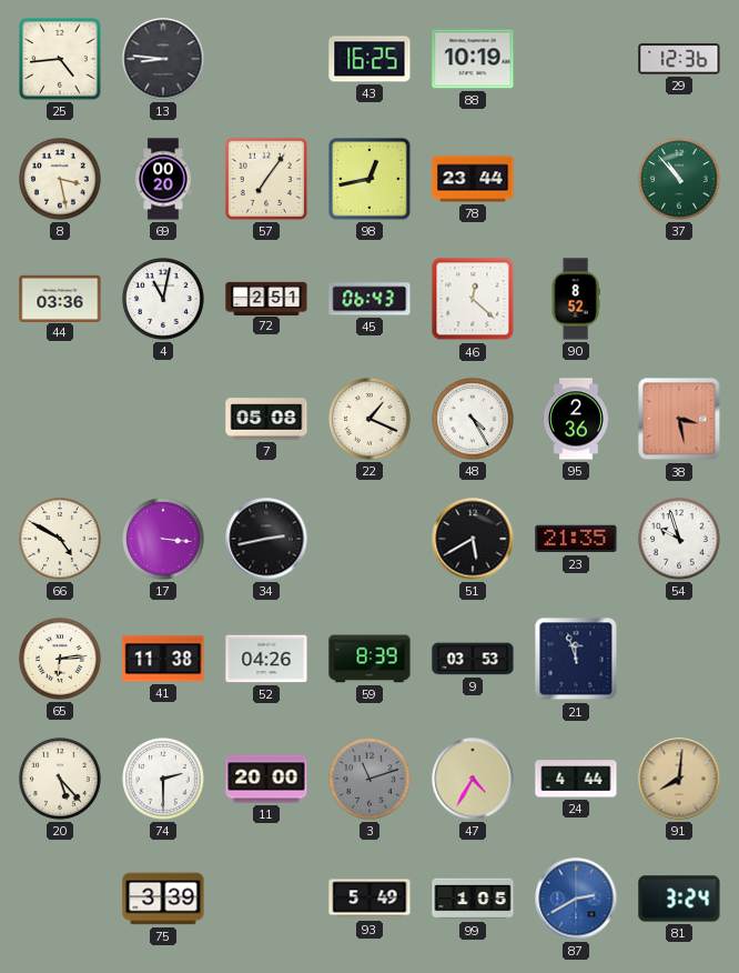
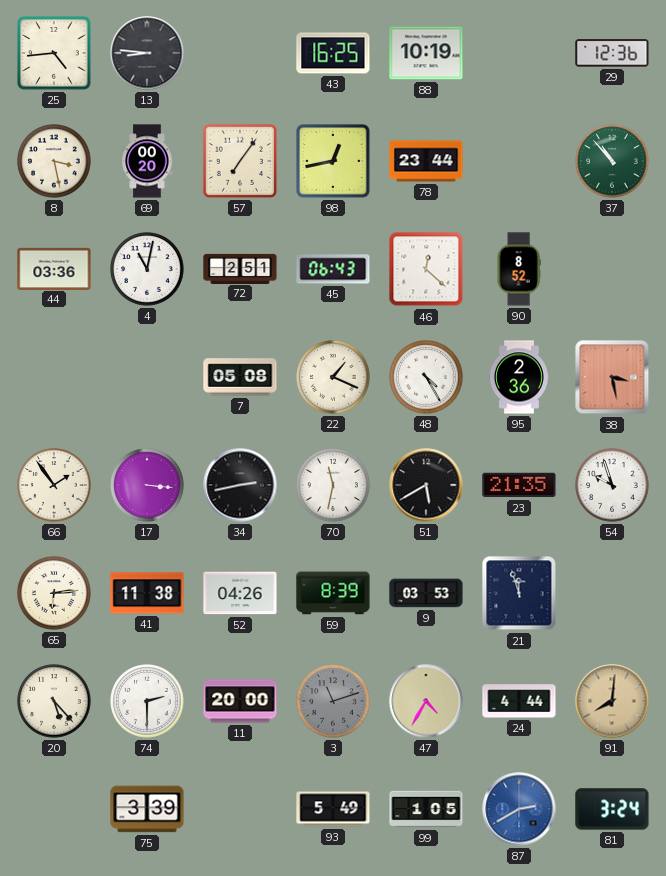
66: 4:50 -> 1:54
70: none -> 11:32
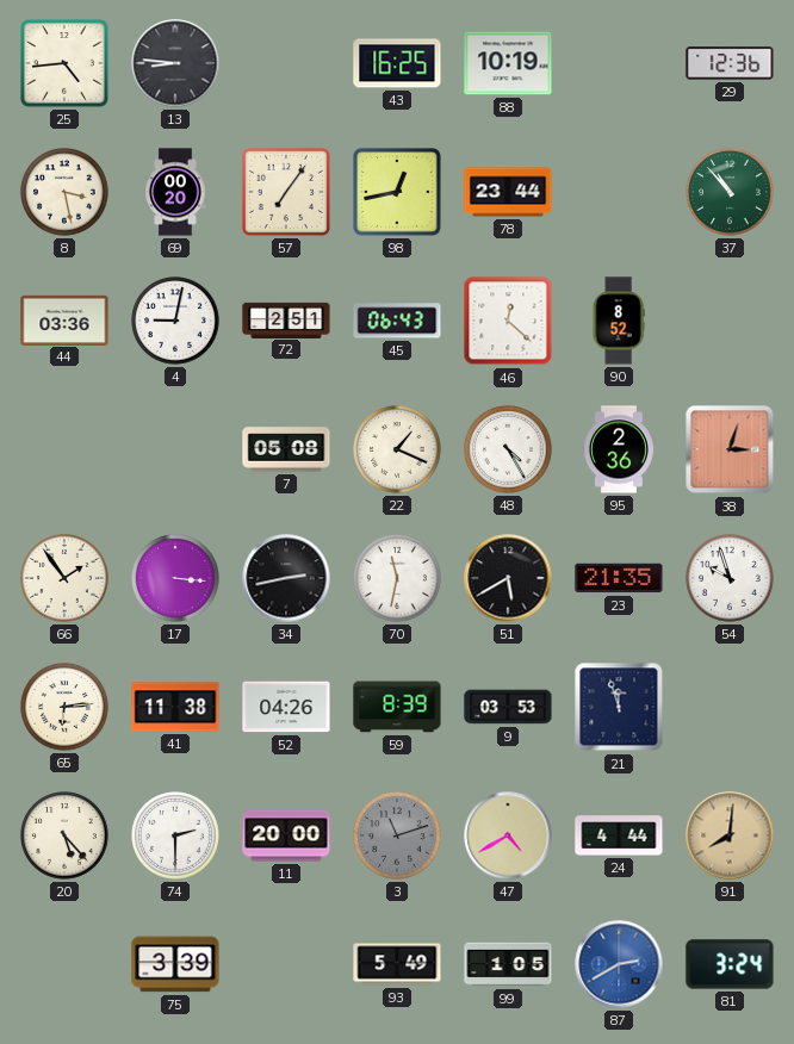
4: 11:02 -> 9:02
38: 3:28 -> 3:03
47: 4:35 -> 4:40
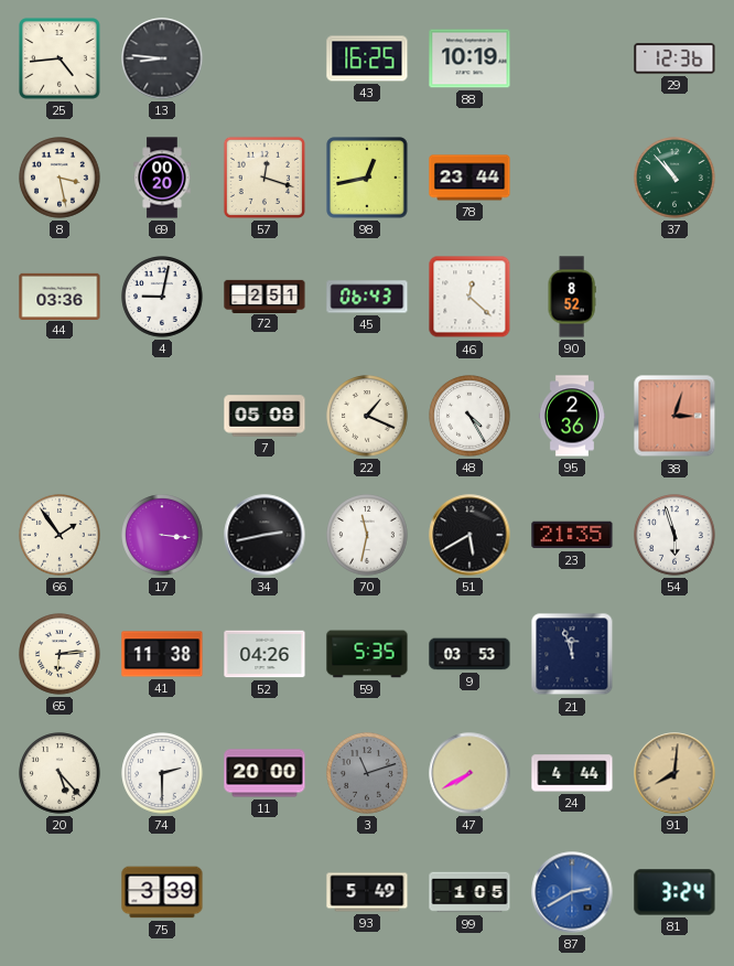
57: 7:06 -> 12:18
54: 9:57 -> 5:57
59: 8:39 -> 5:35
47: 4:40 -> 7:40
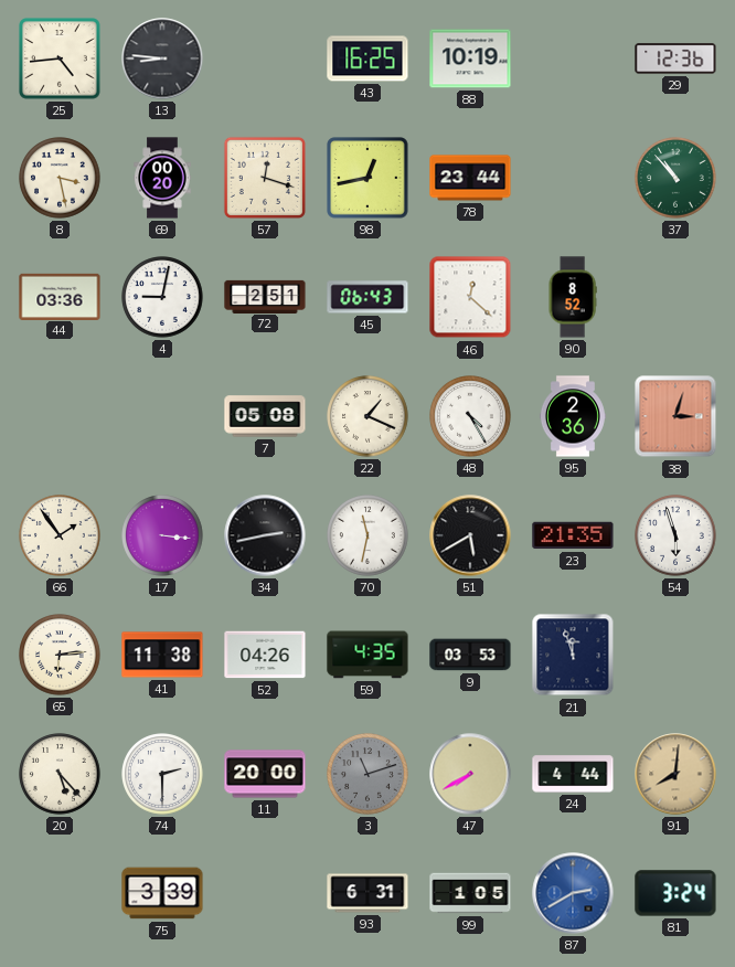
59: 5:35 -> 4:35
93: 5:49 -> 6:31
